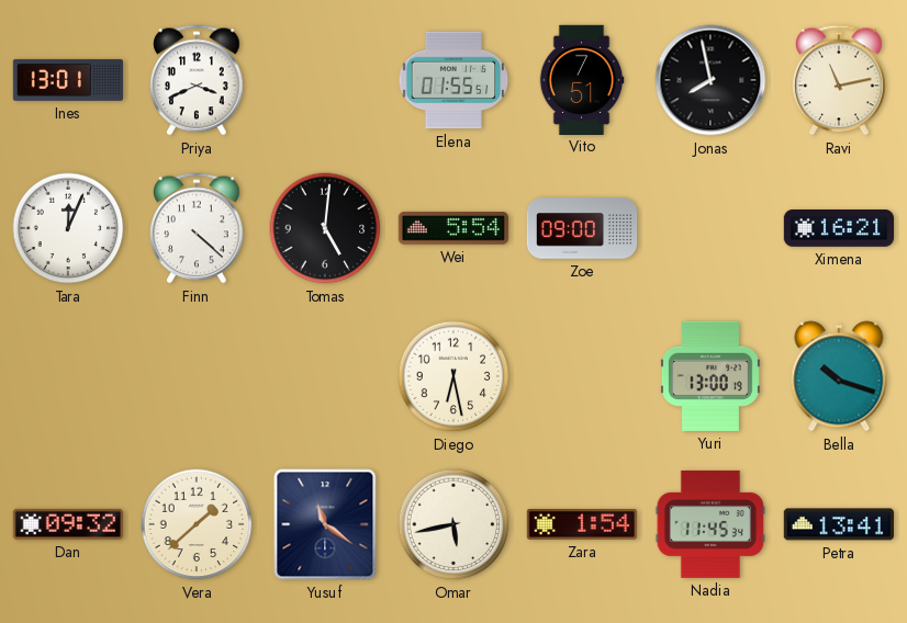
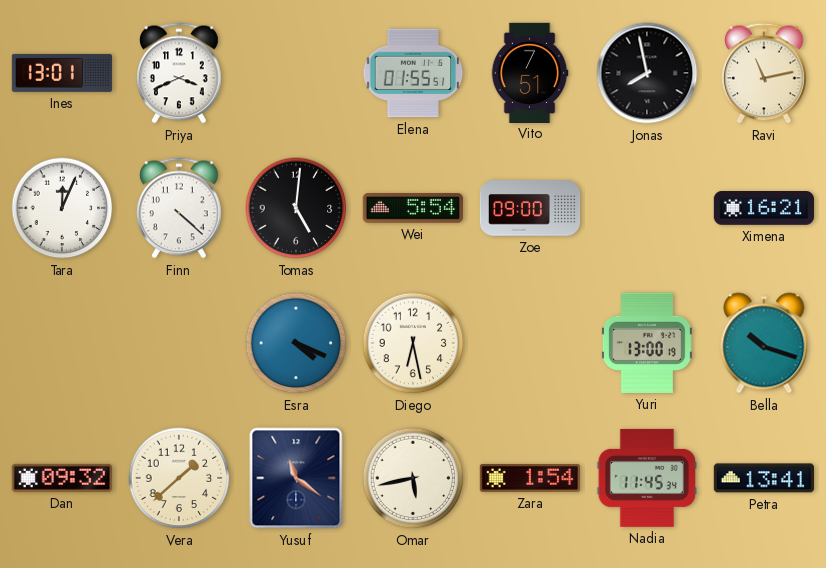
Esra: none -> 4:19
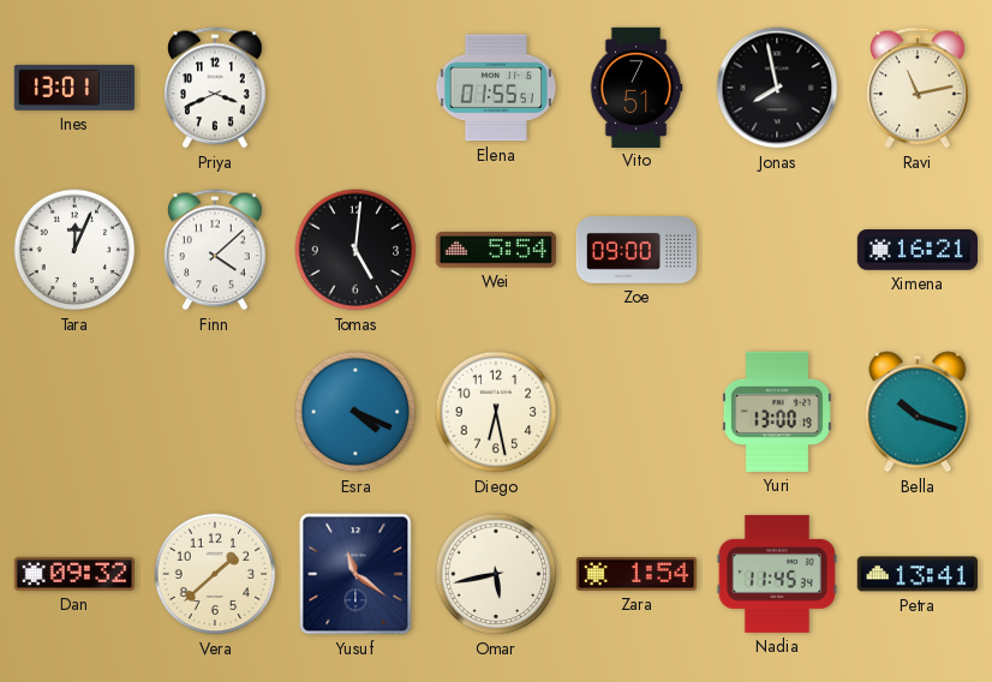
Finn: 4:22 -> 4:08
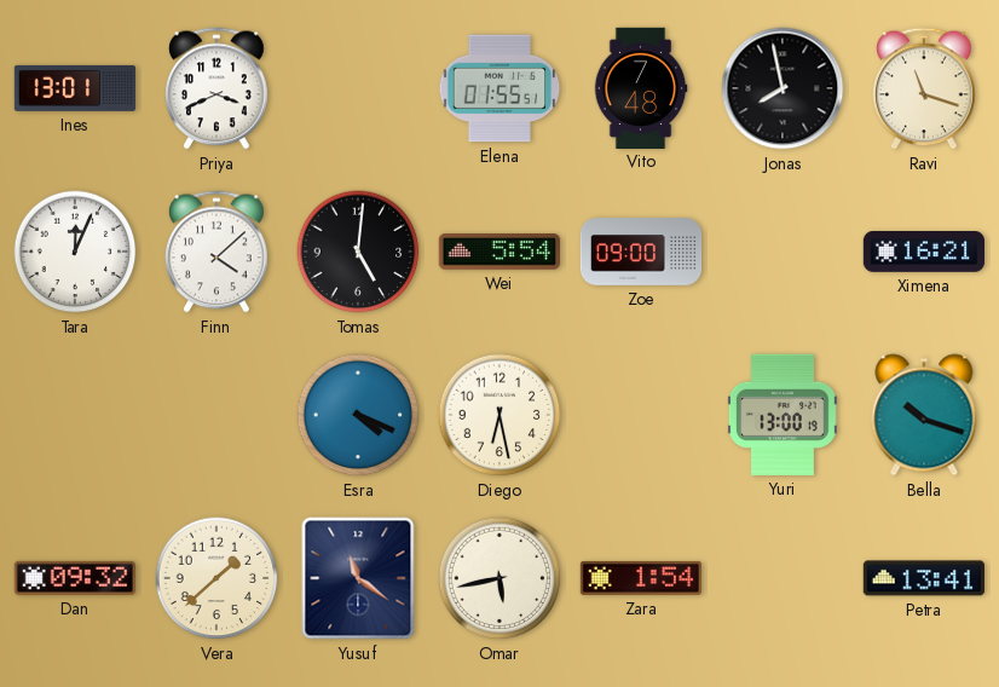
Vito: 7:51 -> 7:48
Ravi: 11:13 -> 11:18
Nadia: 11:45 -> none
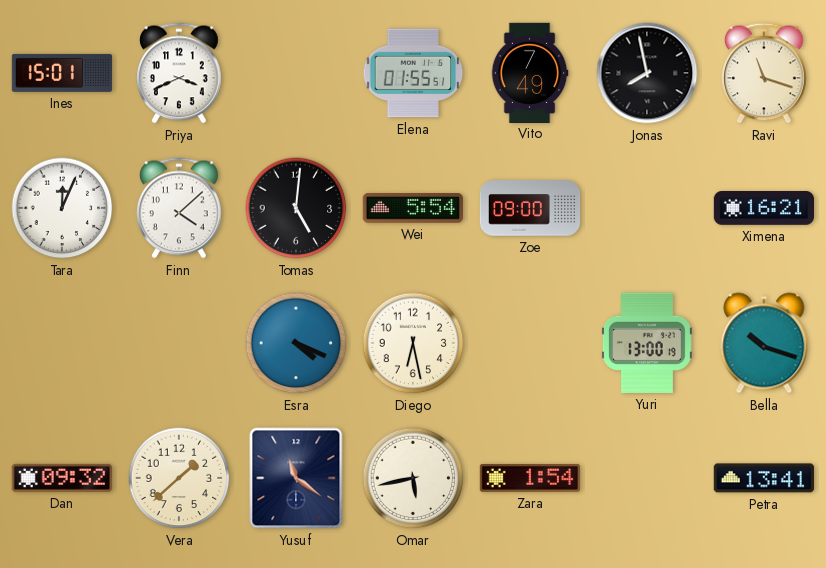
Ines: 13:01 -> 15:01
Vito: 7:48 -> 7:49
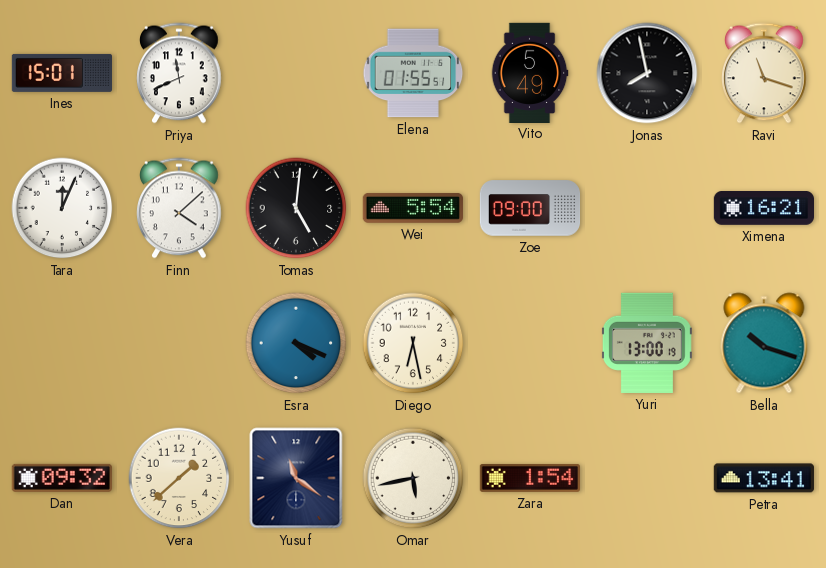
Priya: 3:41 -> 11:41
Vito: 7:49 -> 5:49
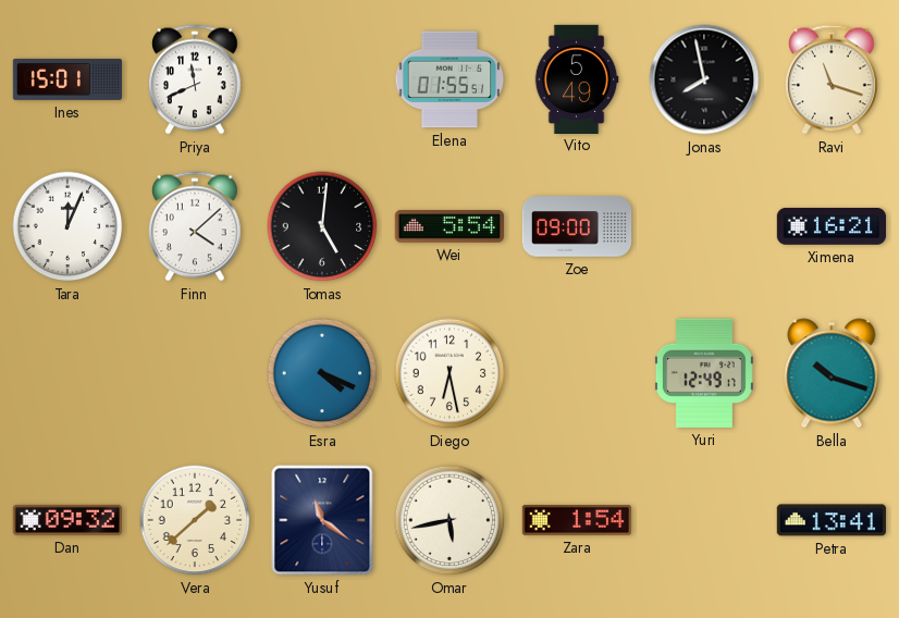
Yuri: 13:00 -> 12:49
